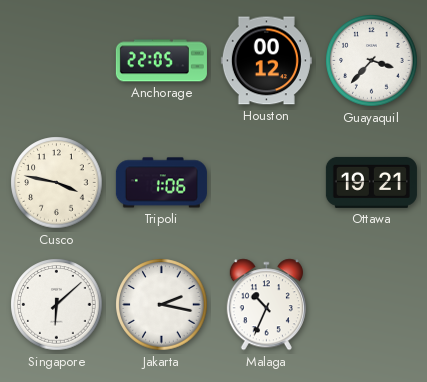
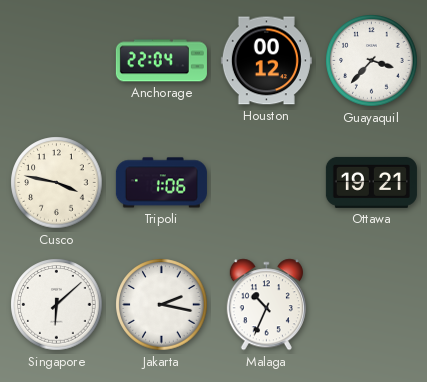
Anchorage: 22:05 -> 22:04
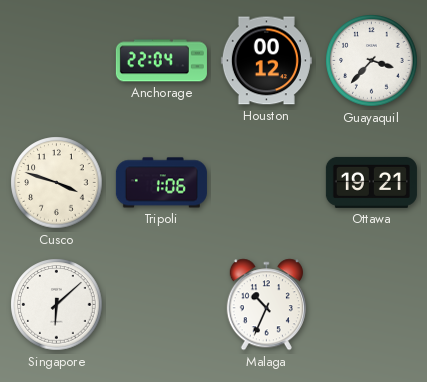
Cusco: 3:47 -> 3:48
Jakarta: 2:17 -> none
